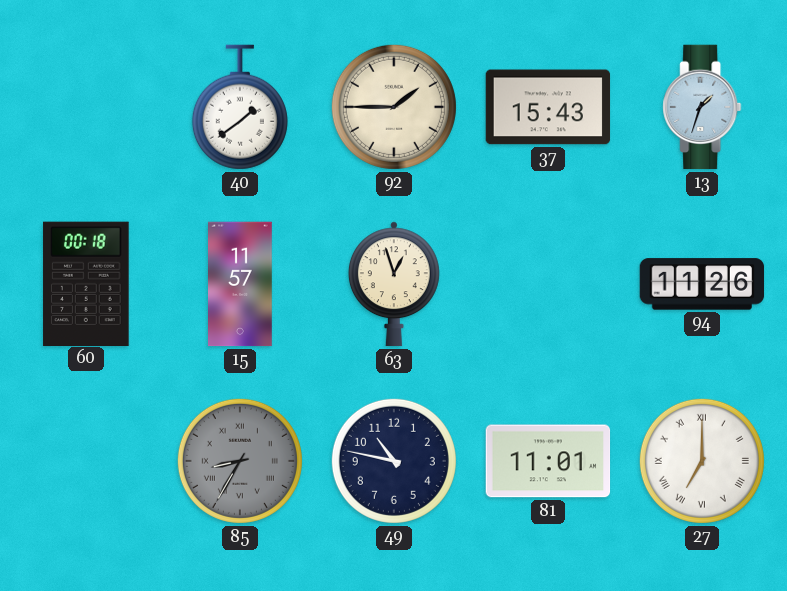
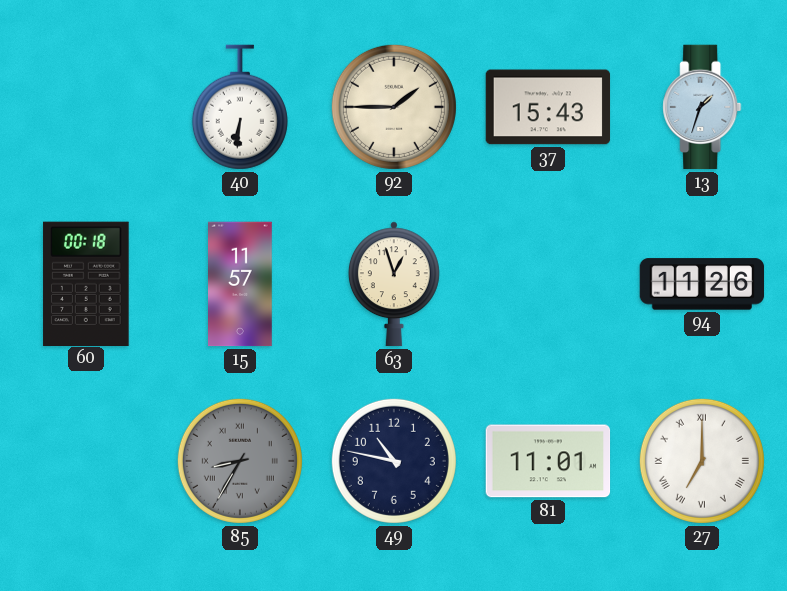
40: 1:39 -> 6:31
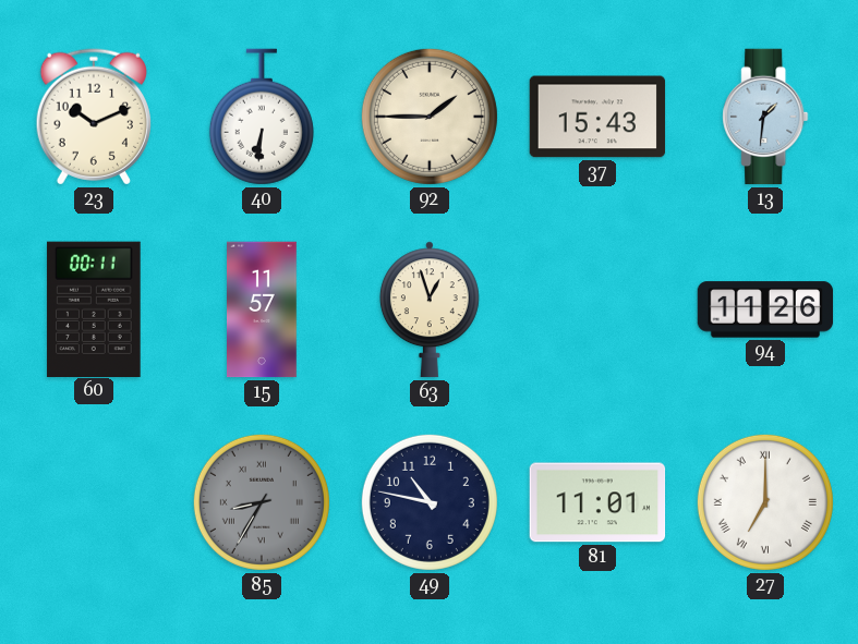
23: none -> 10:11
13: 1:33 -> 1:31
60: 00:18 -> 00:11
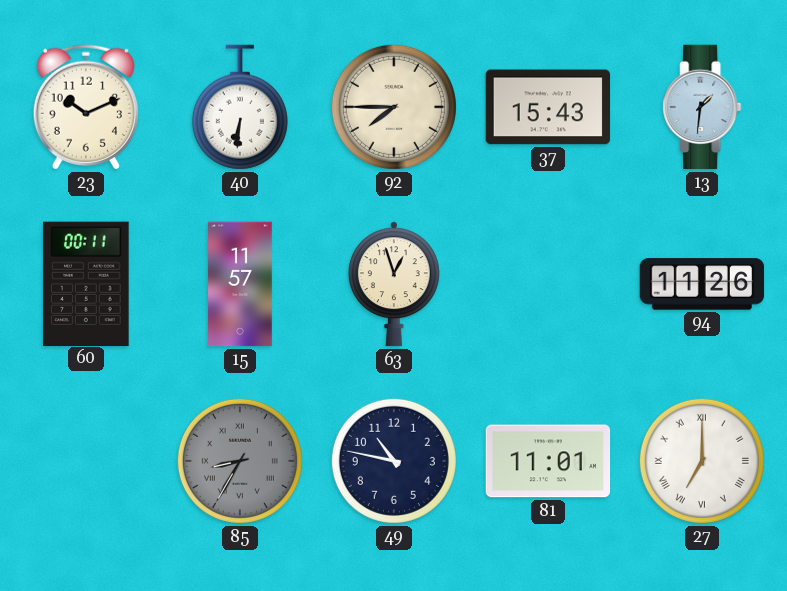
92: 1:45 -> 7:45
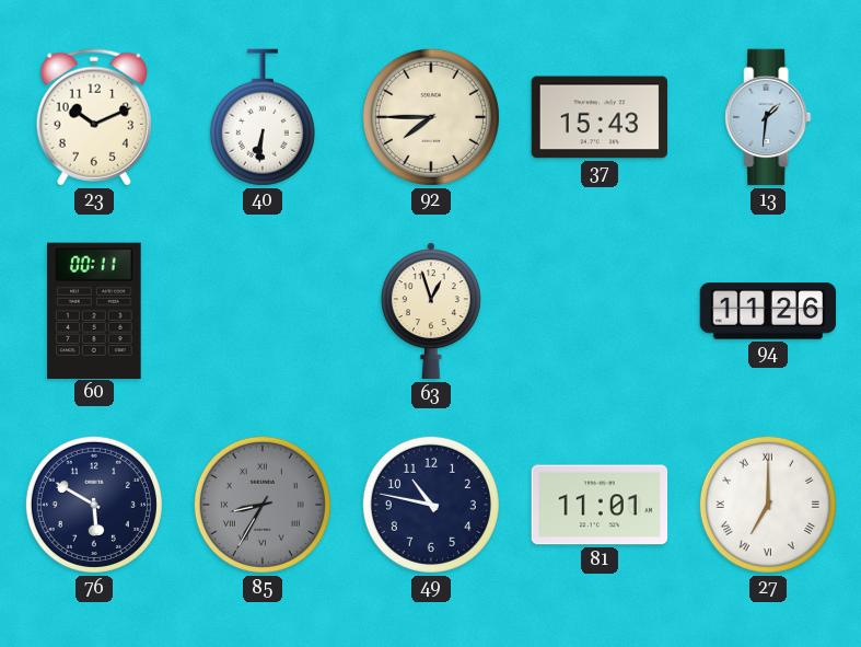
15: 11:57 -> none
76: none -> 5:50
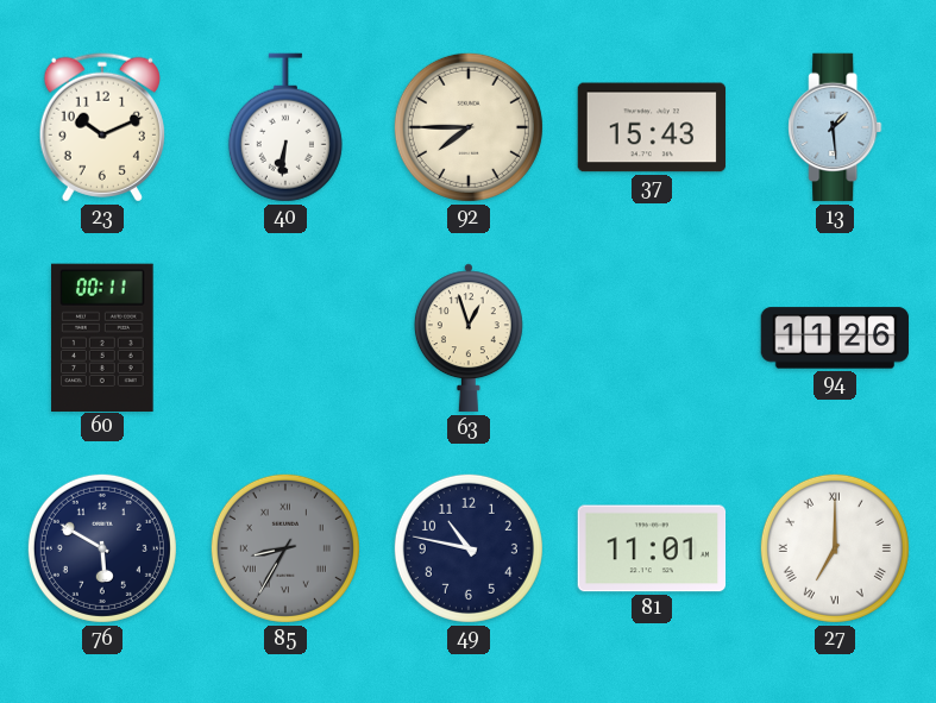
13: 1:31 -> 1:29
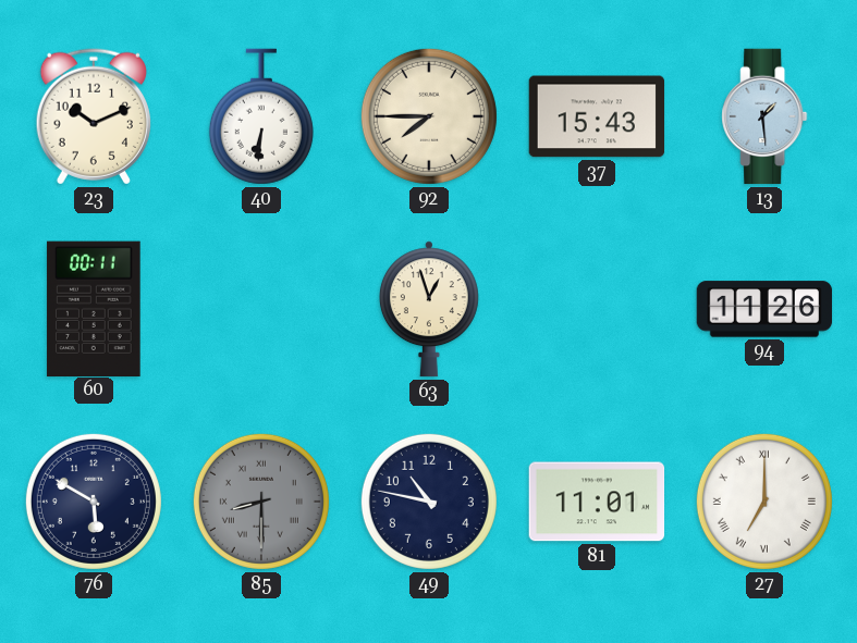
85: 8:35 -> 8:30
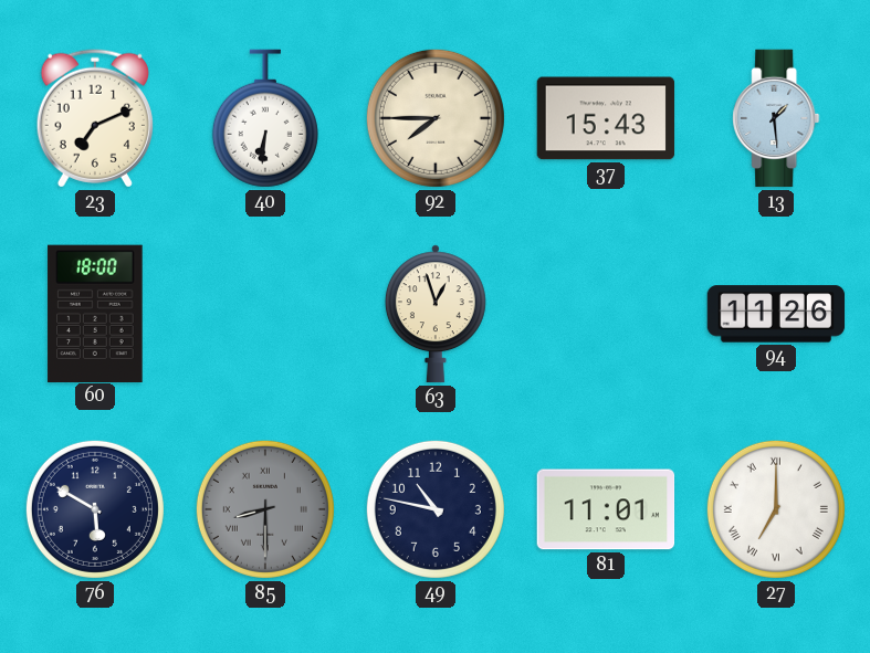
23: 10:11 -> 7:11
60: 00:11 -> 18:00
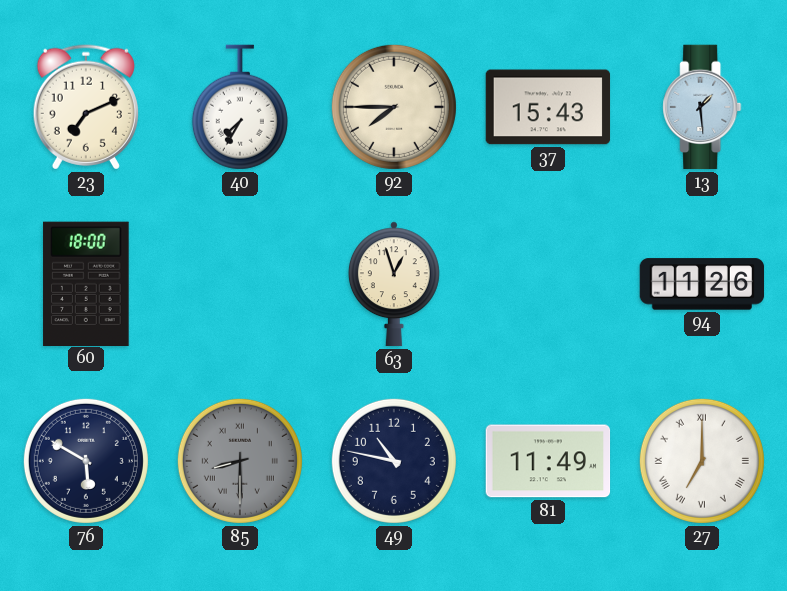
40: 6:31 -> 7:35
81: 11:01 -> 11:49
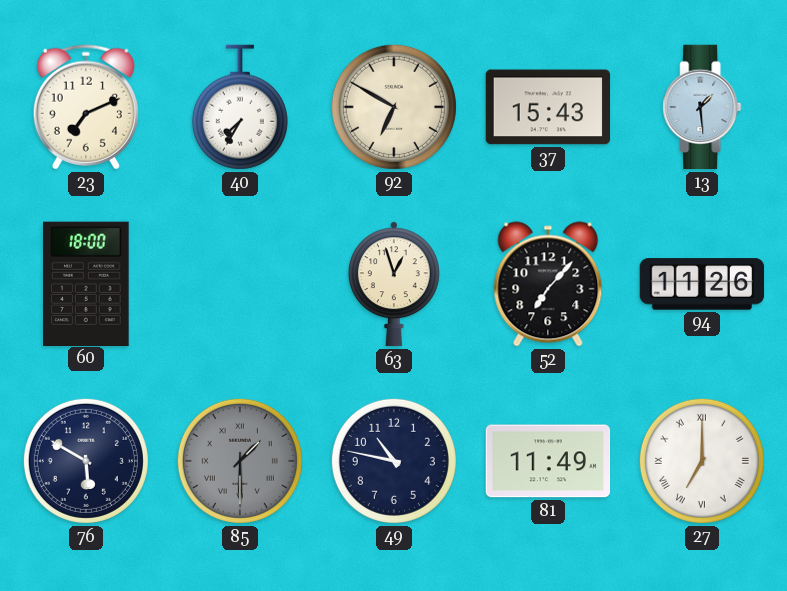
92: 7:45 -> 6:50
52: none -> 7:07
85: 8:30 -> 1:30
